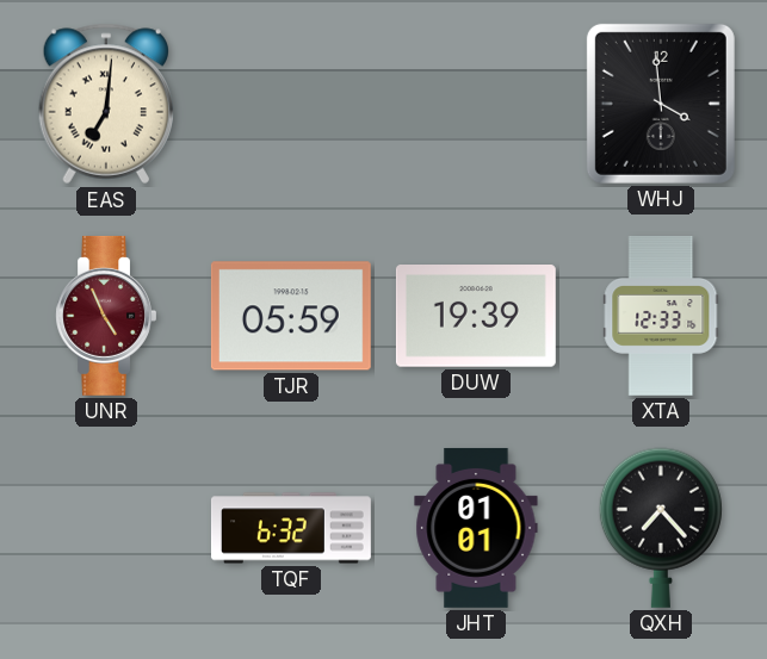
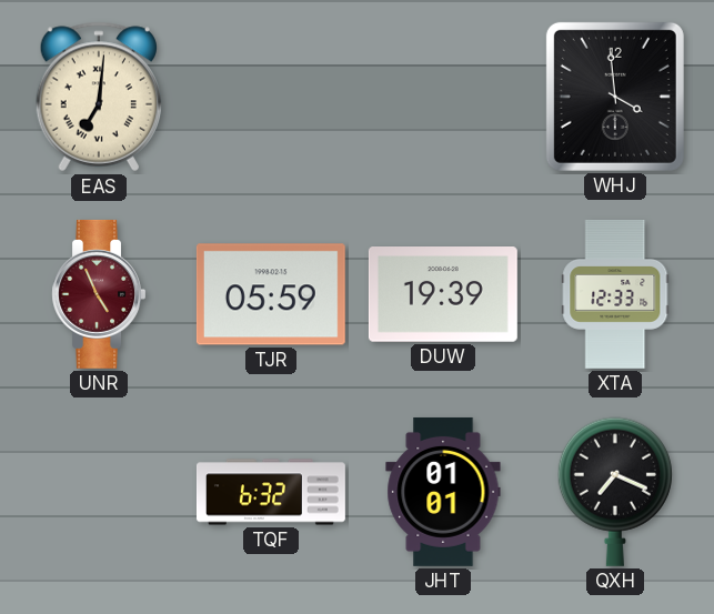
QXH: 7:23 -> 7:19
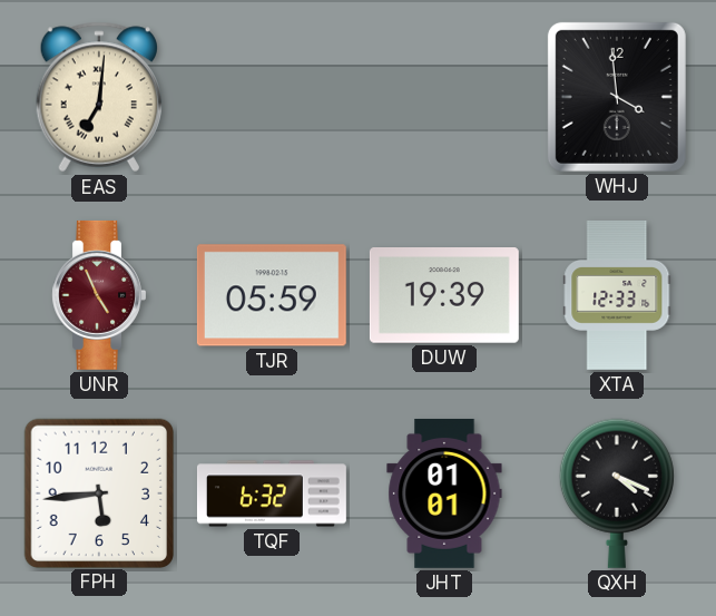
FPH: none -> 5:44
QXH: 7:19 -> 4:19
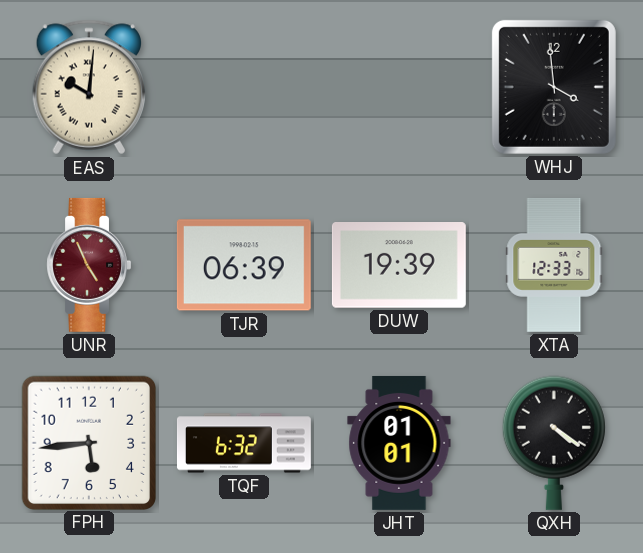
EAS: 7:01 -> 10:01
TJR: 05:59 -> 06:39
QXH: 4:19 -> 4:21
